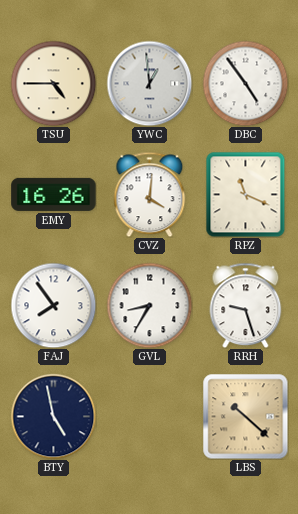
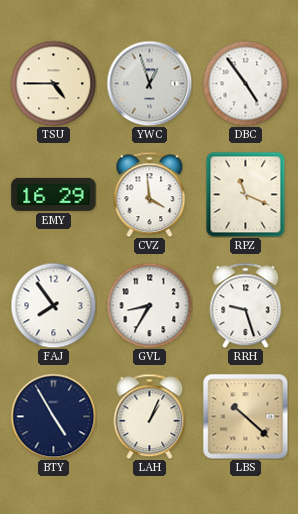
YWC: 12:59 -> 12:57
EMY: 16:26 -> 16:29
CVZ: 4:01 -> 3:59
BTY: 4:58 -> 4:55
LAH: none -> 1:04
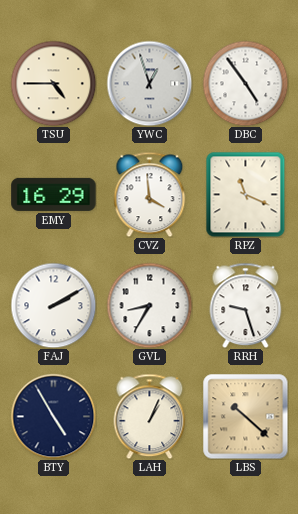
FAJ: 7:54 -> 2:10
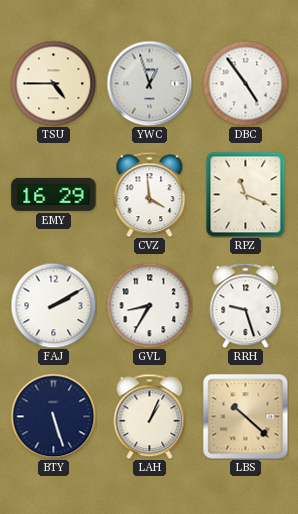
BTY: 4:55 -> 5:27
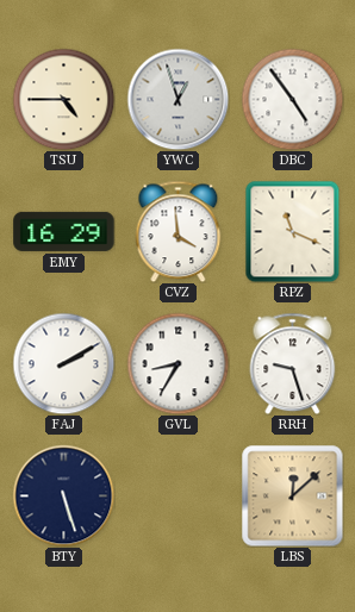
LAH: 1:04 -> none
LBS: 10:22 -> 12:08
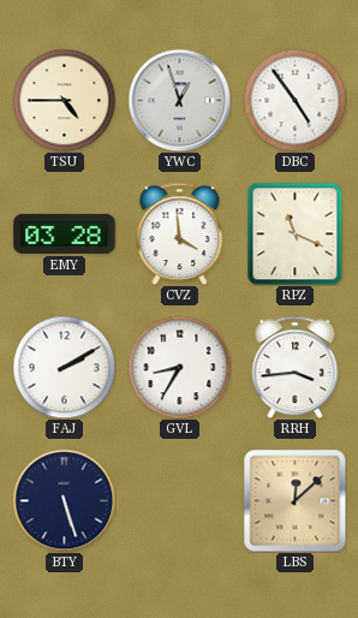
EMY: 16:29 -> 03:28
RRH: 9:27 -> 3:44
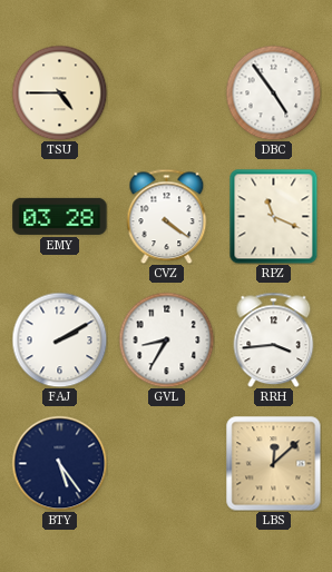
YWC: 12:57 -> none
CVZ: 3:59 -> 4:21
BTY: 5:27 -> 5:24
